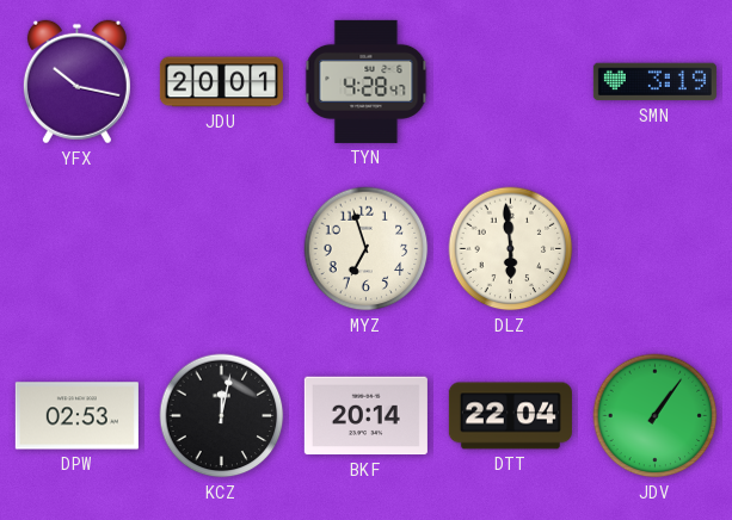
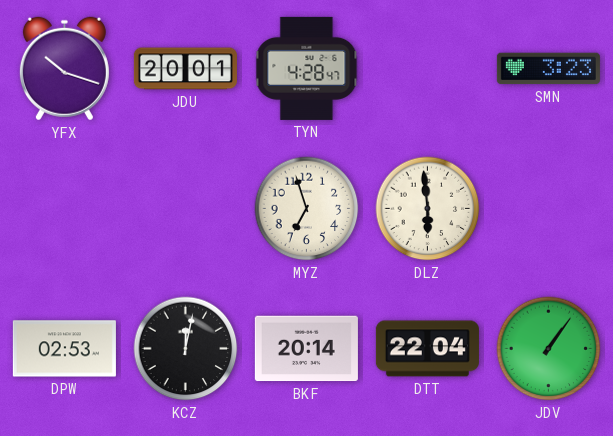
YFX: 10:17 -> 10:18
SMN: 3:19 -> 3:23
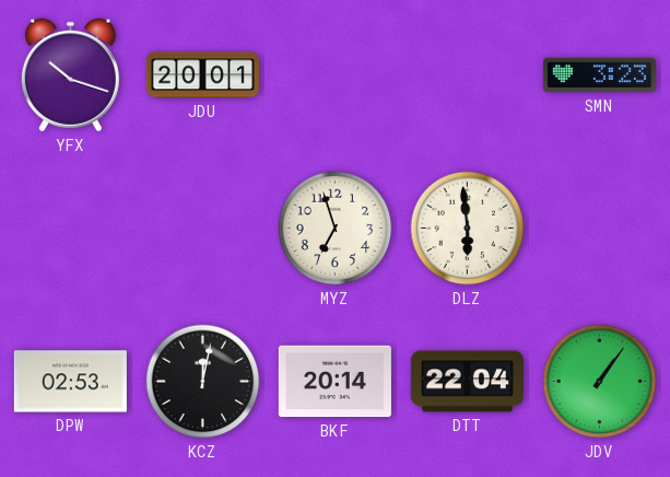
TYN: 4:28 -> none
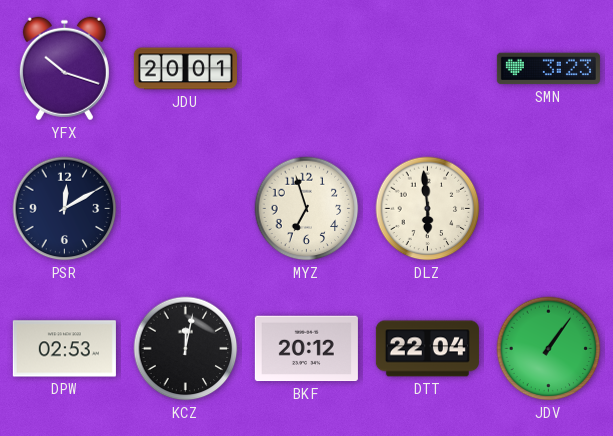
PSR: none -> 12:10
BKF: 20:14 -> 20:12
